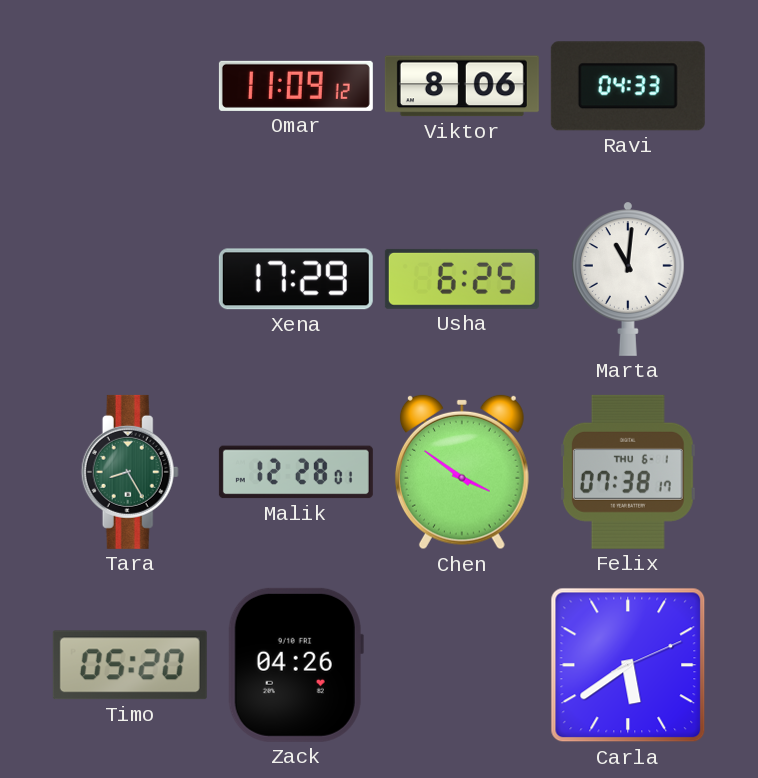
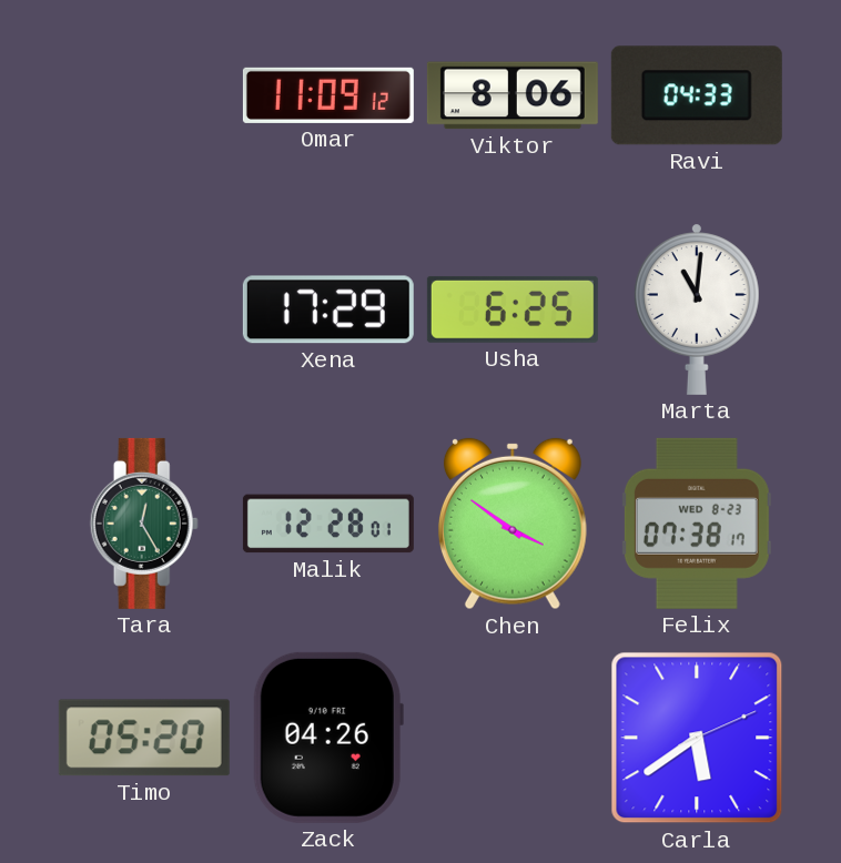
Tara: 8:25 -> 12:25
Felix date: THU 6-1 -> WED 8-23
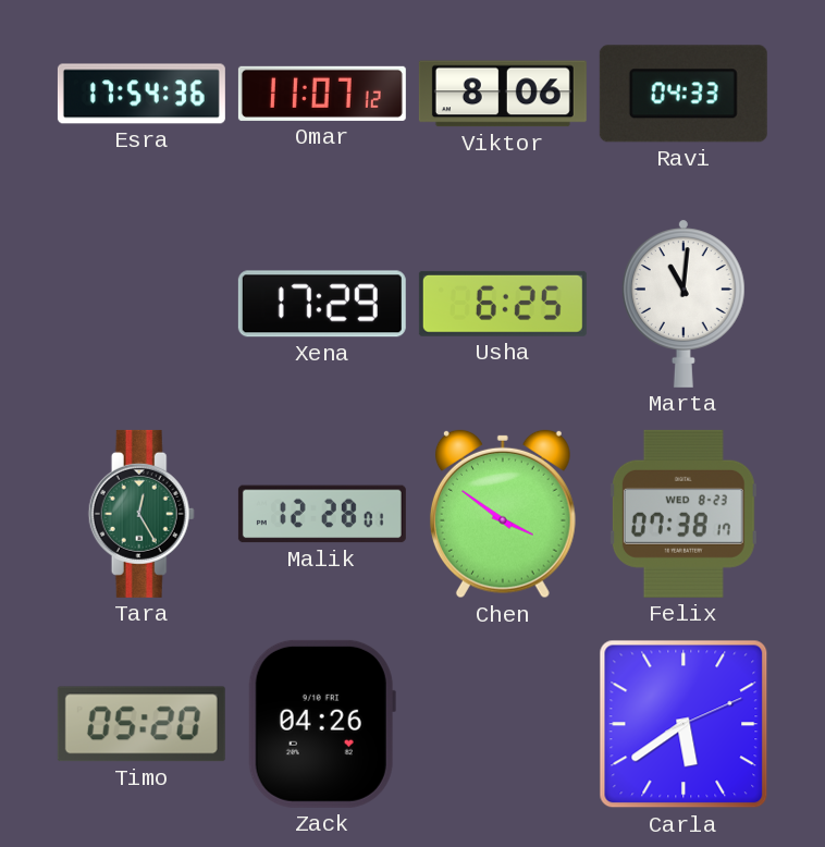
Esra: none -> 17:54
Omar: 11:09 -> 11:07
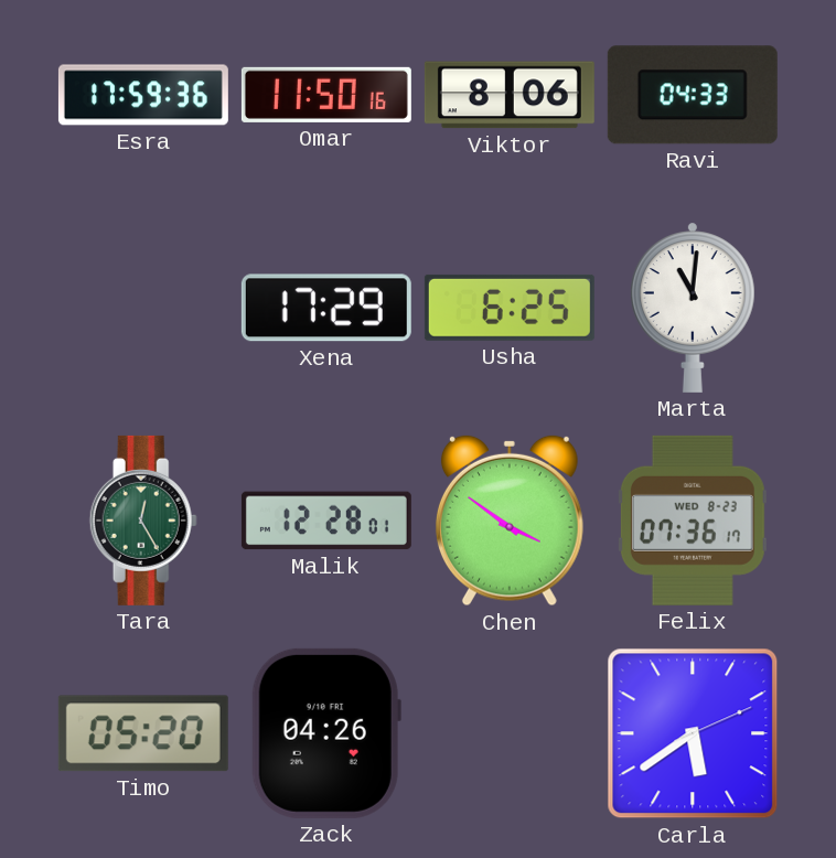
Esra: 17:54 -> 17:59
Omar: 11:07 -> 11:50
Felix: 07:38 -> 07:36
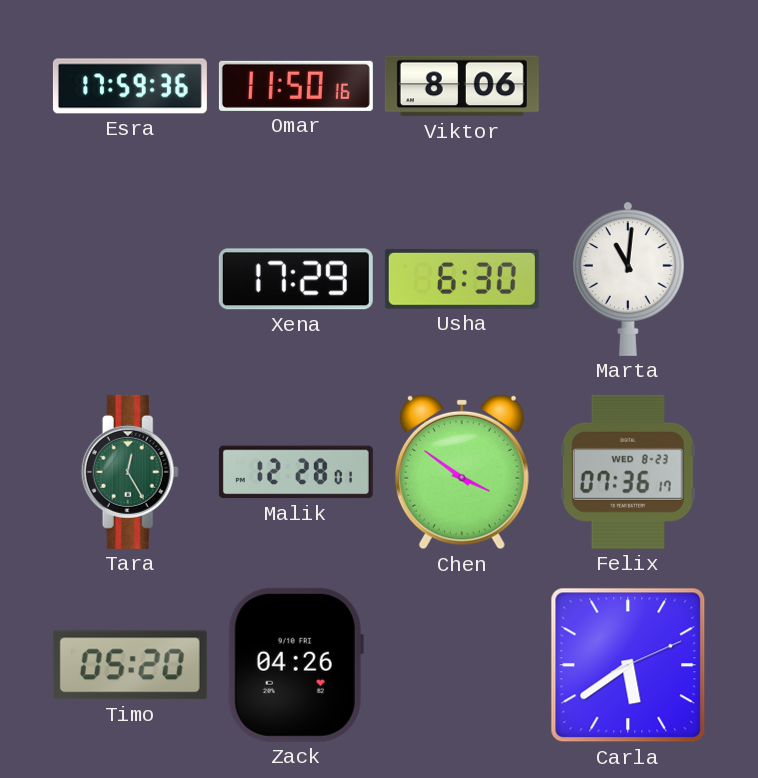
Ravi: 04:33 -> none
Usha: 6:25 -> 6:30
